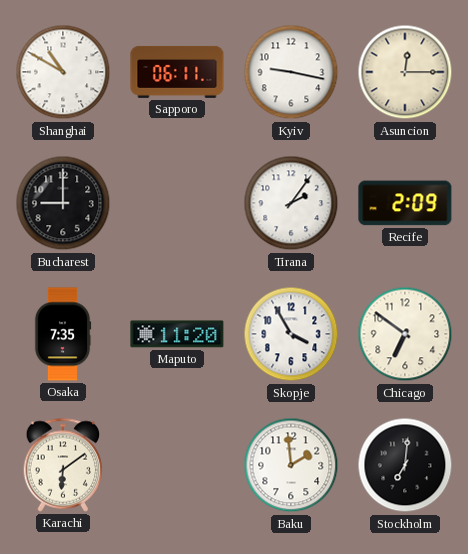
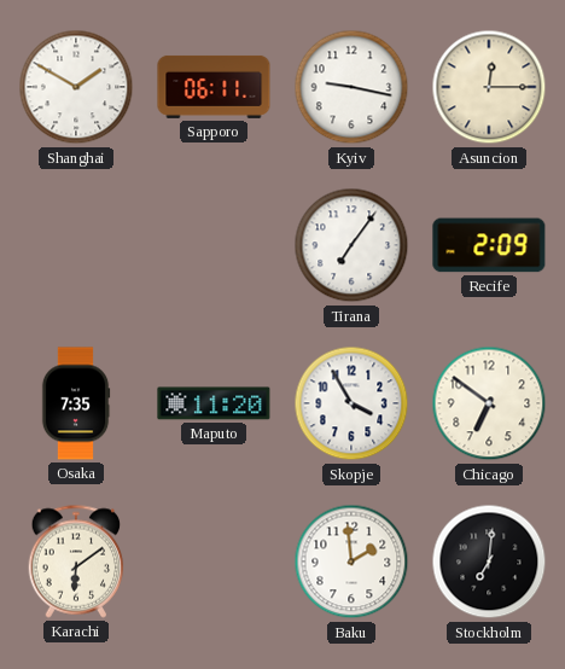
Shanghai: 10:50 -> 1:50
Bucharest: 9:00 -> none
Tirana: 2:06 -> 7:06
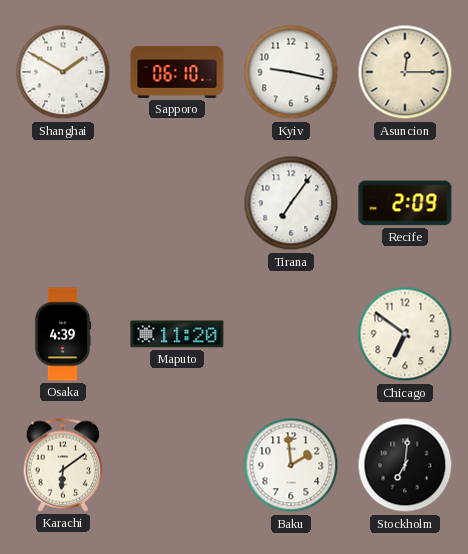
Sapporo: 06:11 -> 06:10
Osaka: 7:35 -> 4:39
Skopje: 3:55 -> none
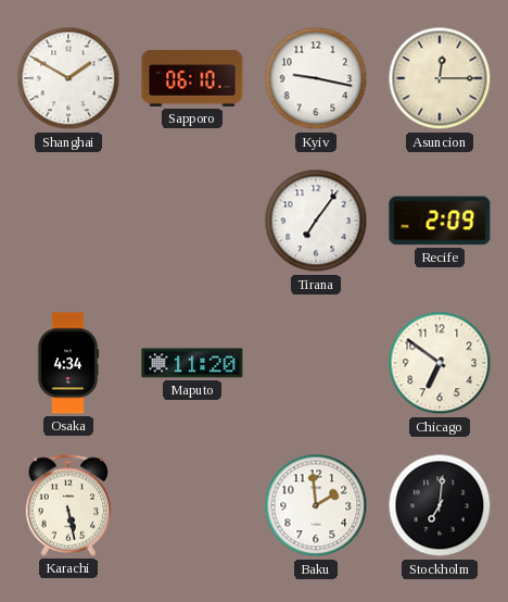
Osaka: 4:39 -> 4:34
Karachi: 6:09 -> 5:28
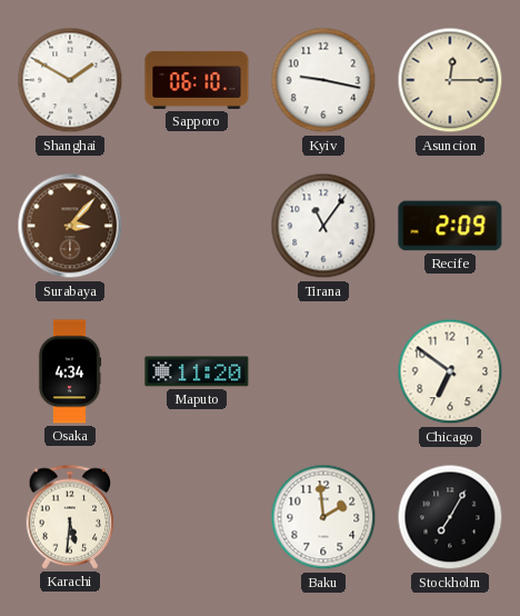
Surabaya: none -> 3:07
Tirana: 7:06 -> 11:06
Karachi: 5:28 -> 5:31
Stockholm: 7:01 -> 7:05
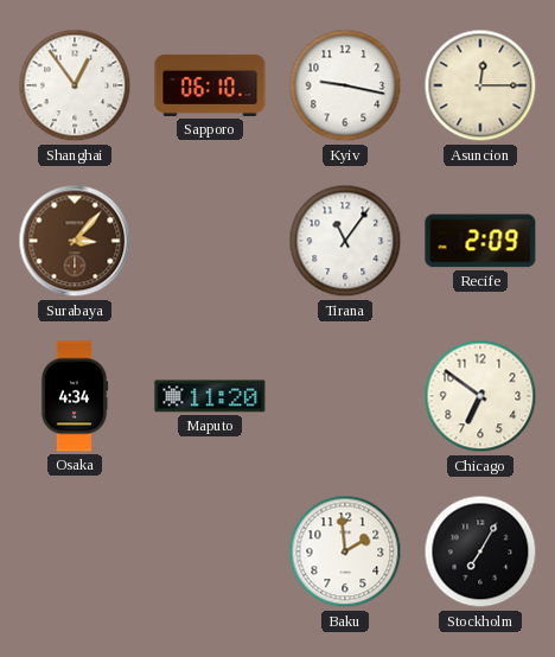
Shanghai: 1:50 -> 12:54
Karachi: 5:31 -> none
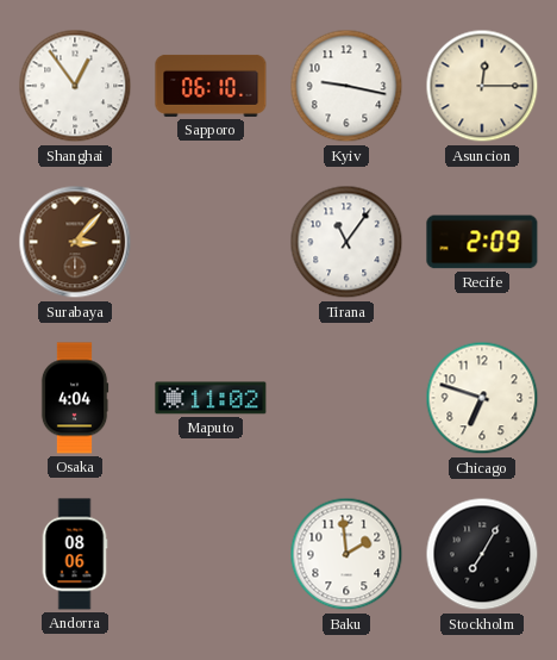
Osaka: 4:34 -> 4:04
Maputo: 11:20 -> 11:02
Chicago: 6:51 -> 6:48
Andorra: none -> 08:06
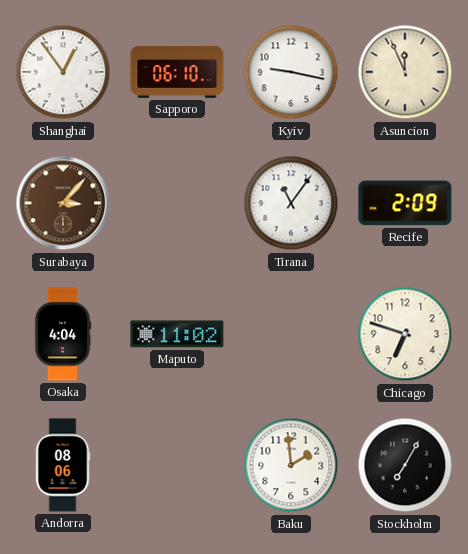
Asuncion: 12:15 -> 11:56
